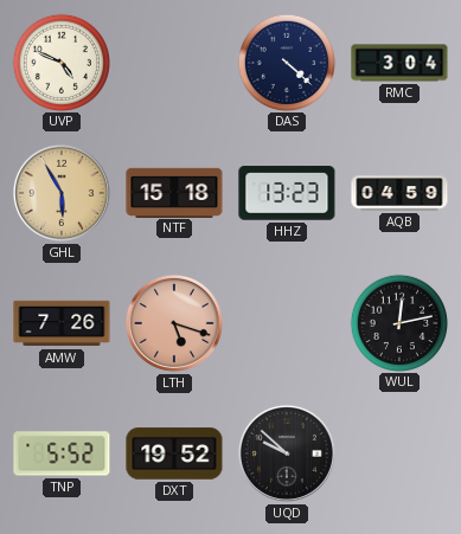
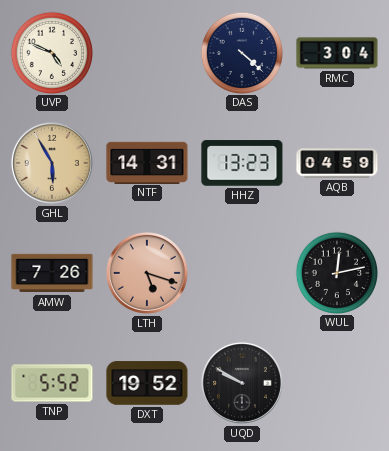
NTF: 15:18 -> 14:31
UQD: 9:52 -> 9:50
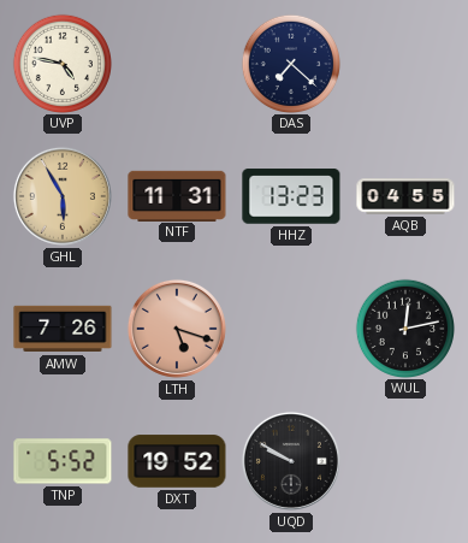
UVP: 4:49 -> 4:47
DAS: 4:22 -> 7:22
RMC: 3:04 -> none
NTF: 14:31 -> 11:31
AQB: 04:59 -> 04:55
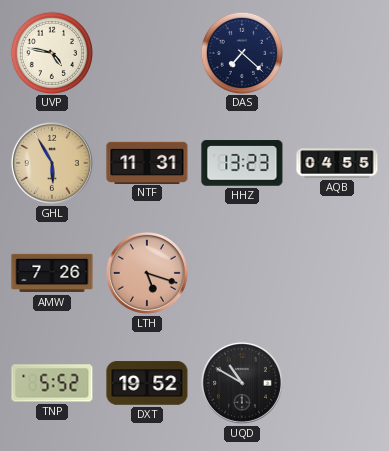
WUL: 12:13 -> none
UQD: 9:50 -> 10:50
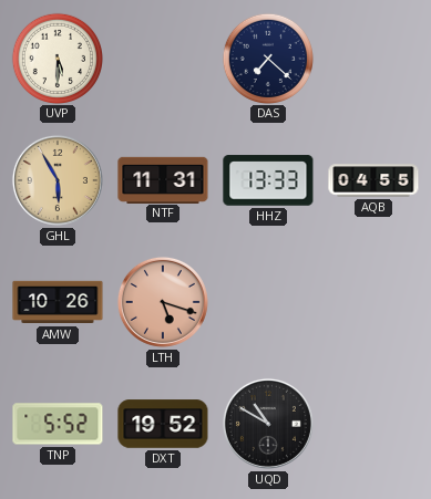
UVP: 4:47 -> 5:30
HHZ: 13:23 -> 13:33
AMW: 7:26 -> 10:26
